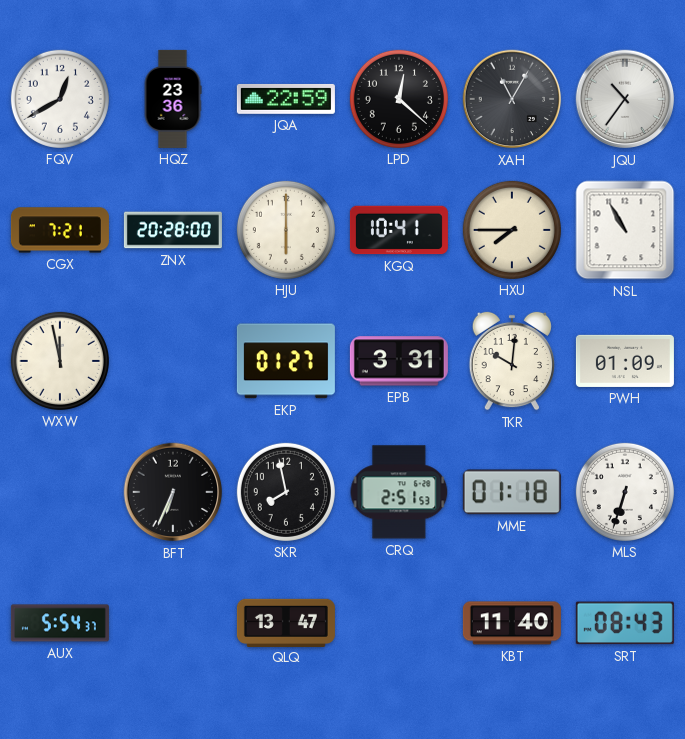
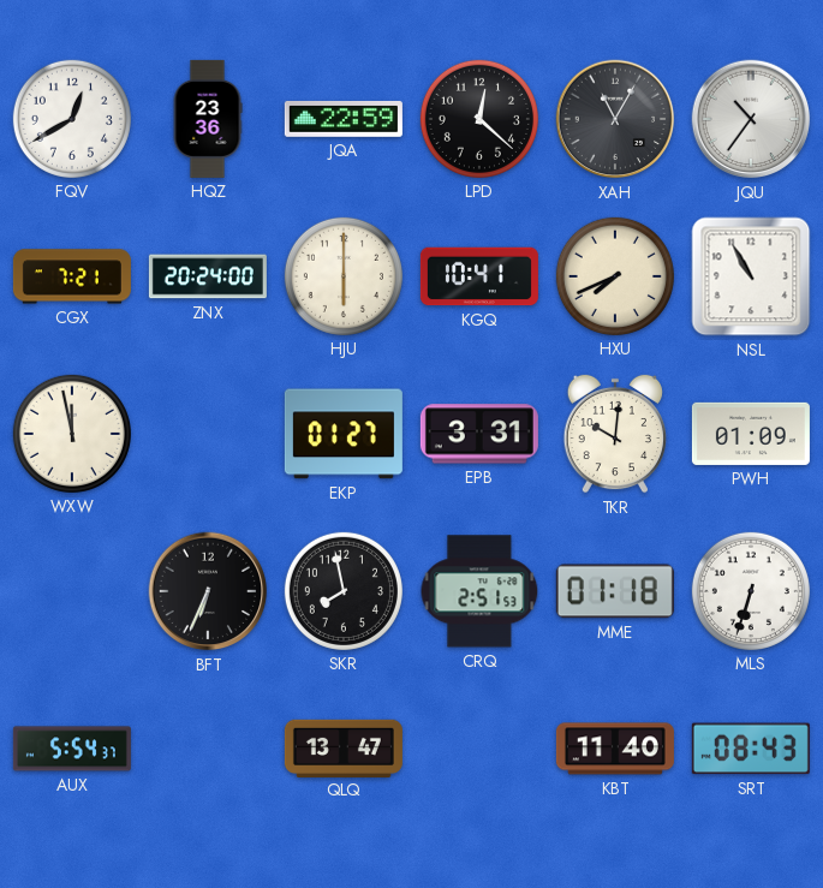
ZNX: 20:28 -> 20:24
HXU: 7:45 -> 7:41
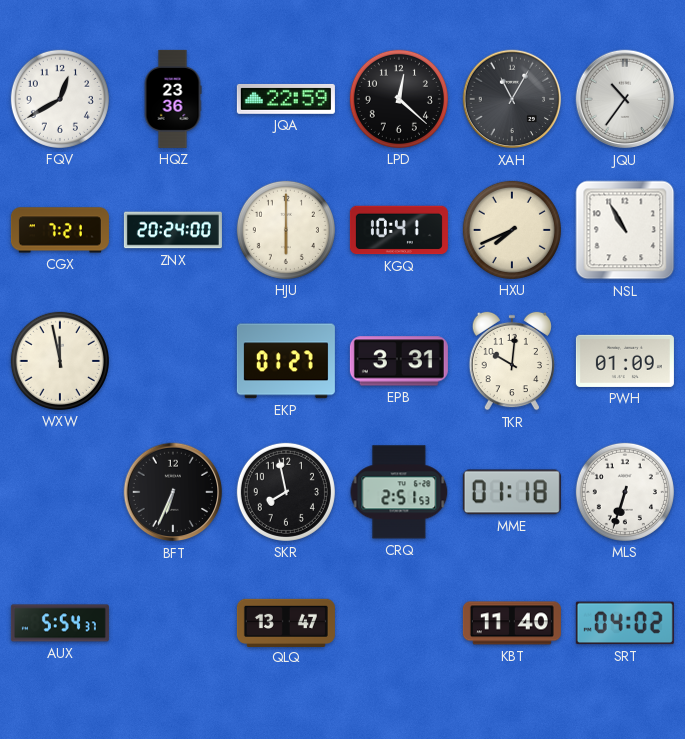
SRT: 08:43 -> 04:02
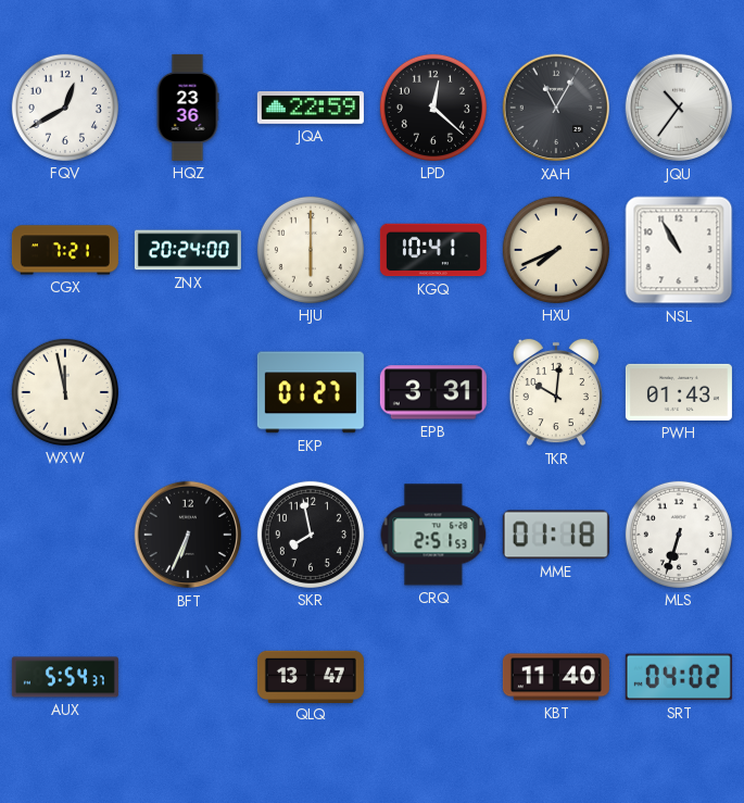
PWH: 01:09 -> 01:43
